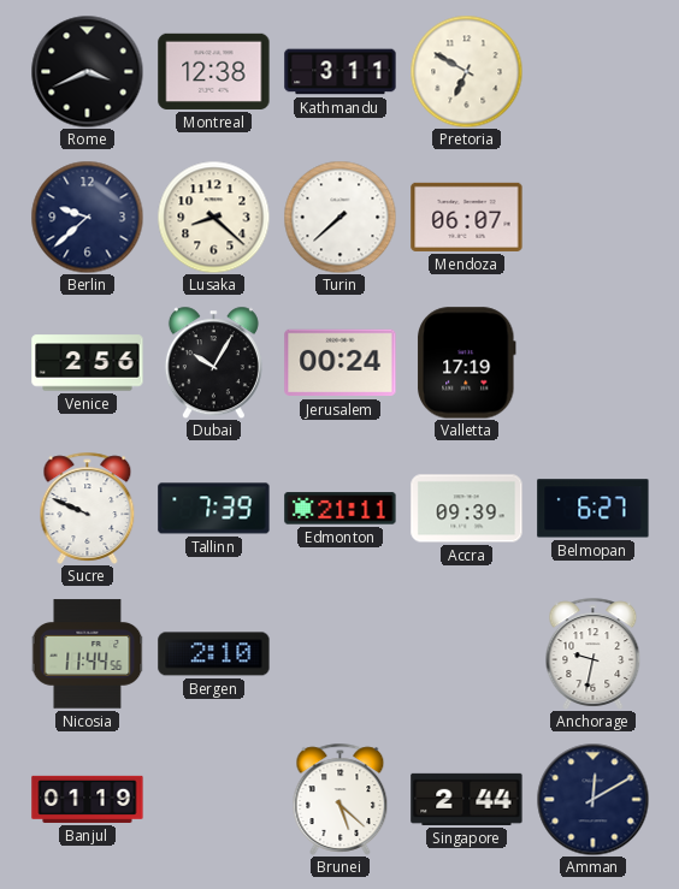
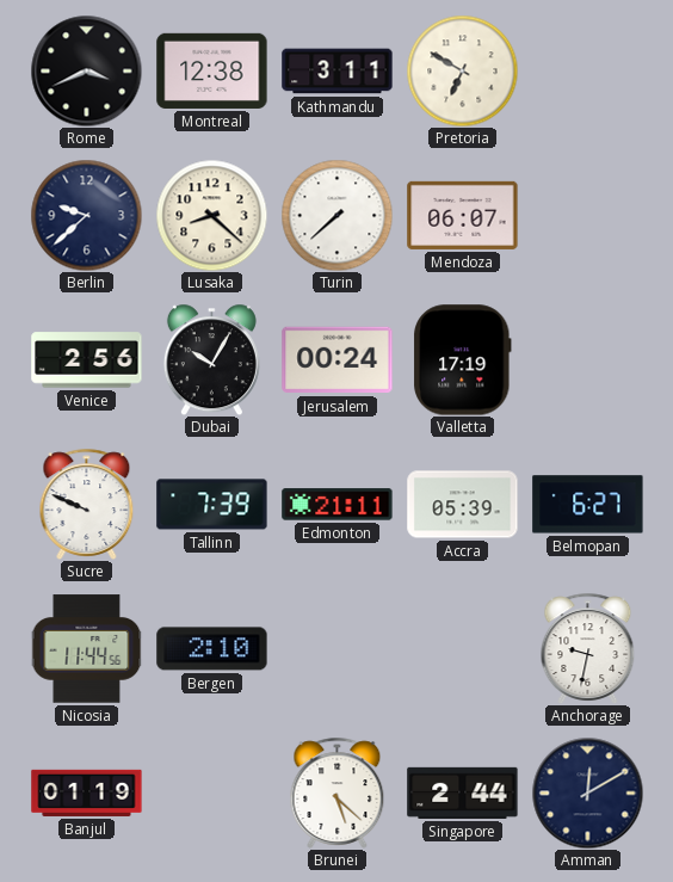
Accra: 09:39 -> 05:39
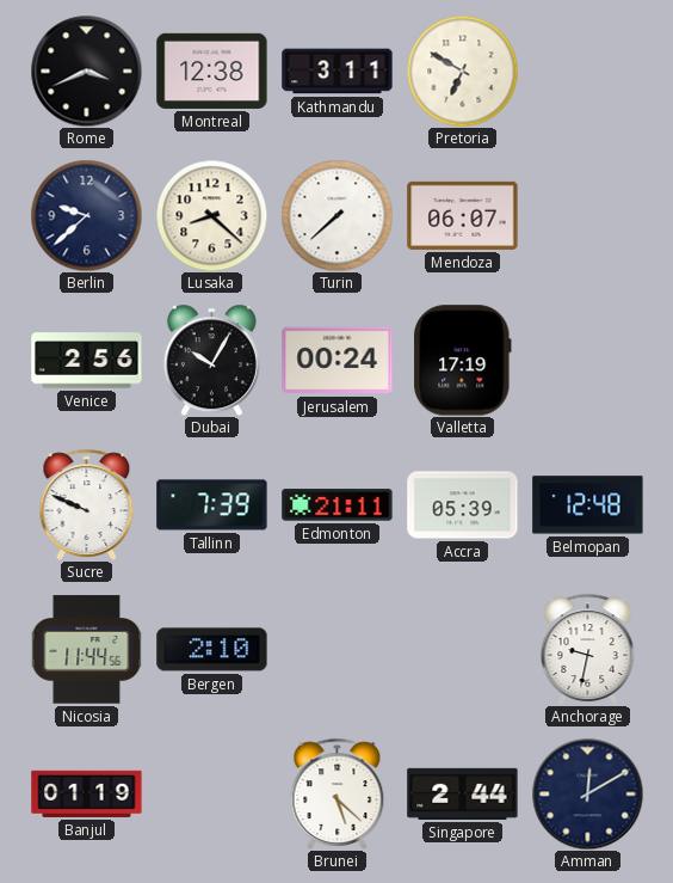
Belmopan: 6:27 -> 12:48
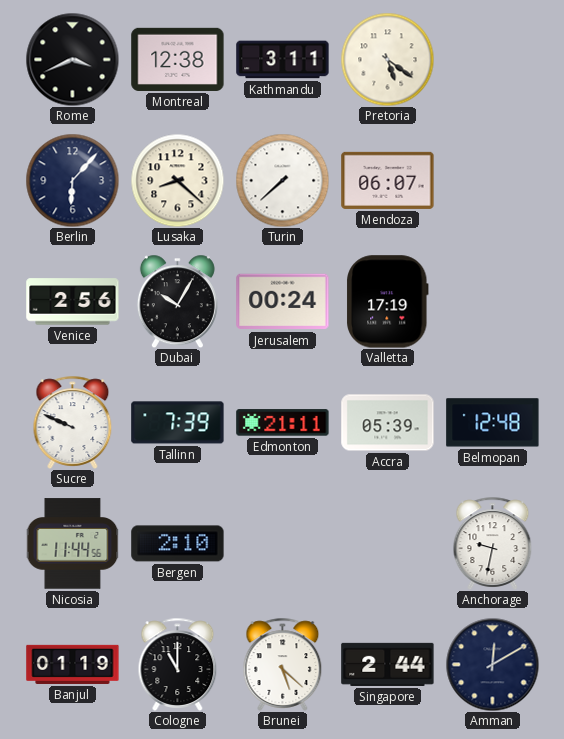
Pretoria: 6:50 -> 5:21
Berlin: 9:38 -> 6:07
Cologne: none -> 11:00
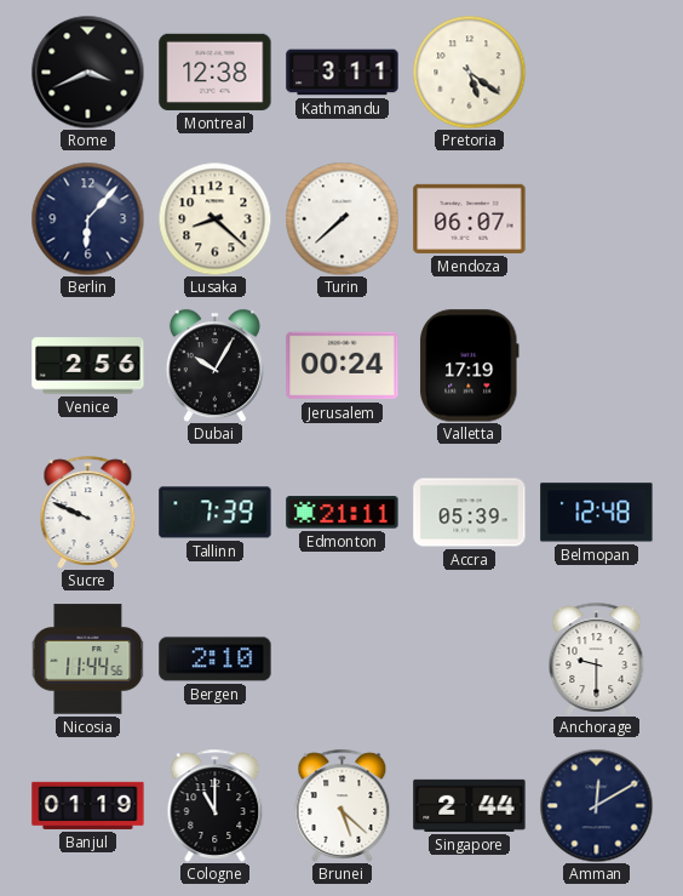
Anchorage: 9:32 -> 9:30
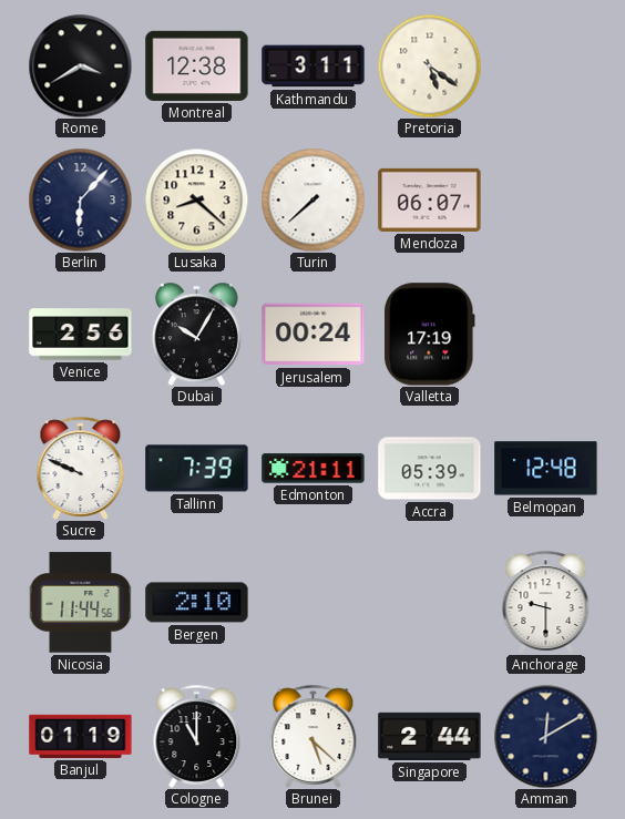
Rome: 3:41 -> 3:40
